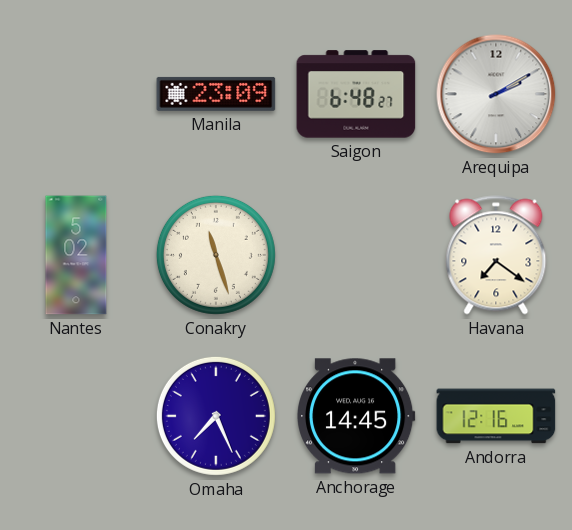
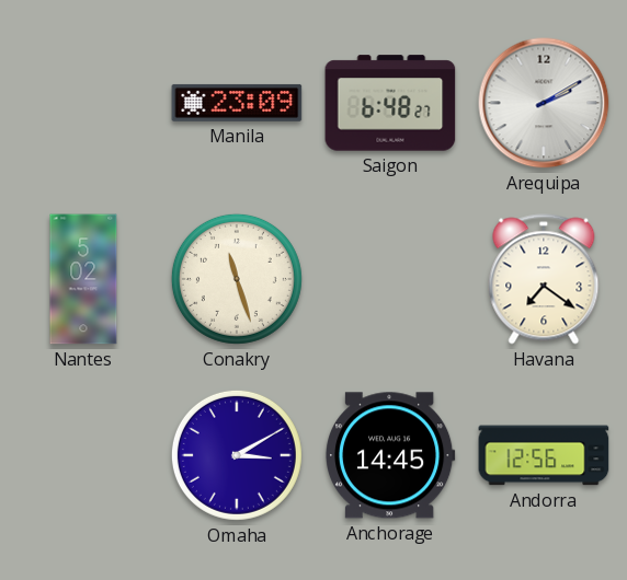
Omaha: 7:26 -> 3:10
Andorra: 12:16 -> 12:56
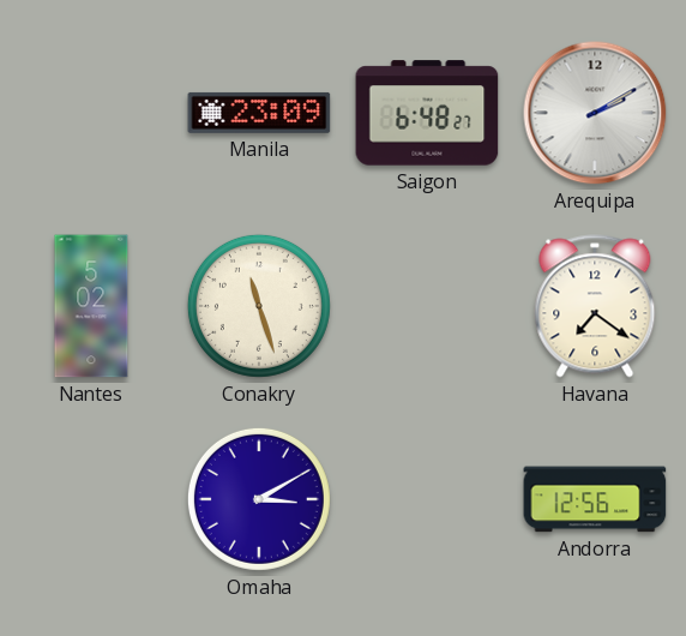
Anchorage: 14:45 -> none
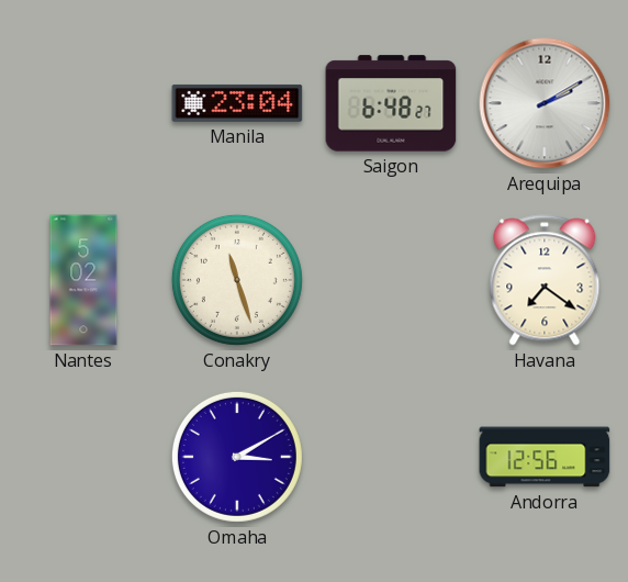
Manila: 23:09 -> 23:04
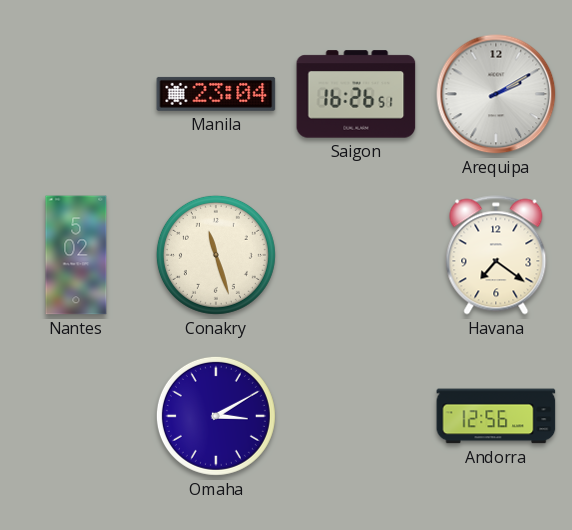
Saigon: 6:48 -> 16:26
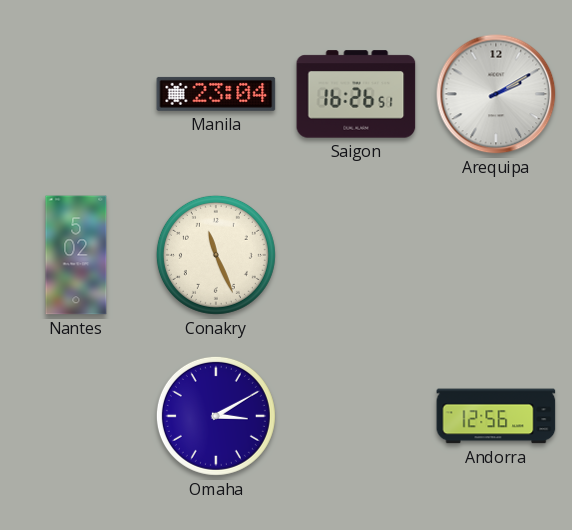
Conakry: 11:27 -> 11:26
Havana: 7:21 -> none
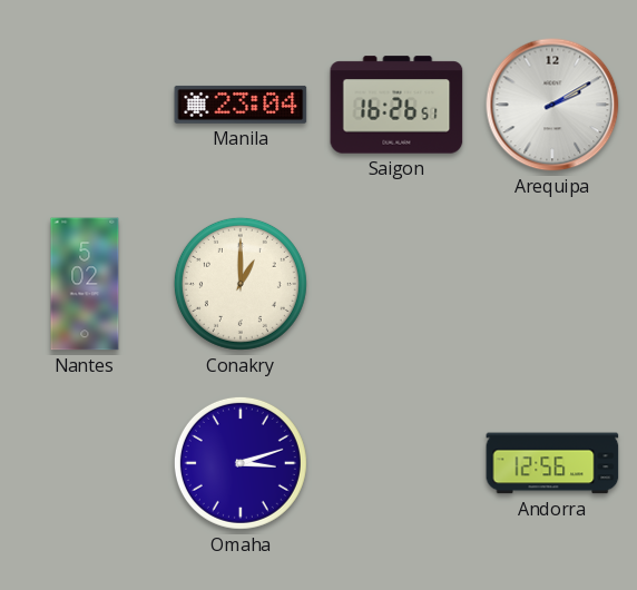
Conakry: 11:26 -> 1:00
Omaha: 3:10 -> 3:12
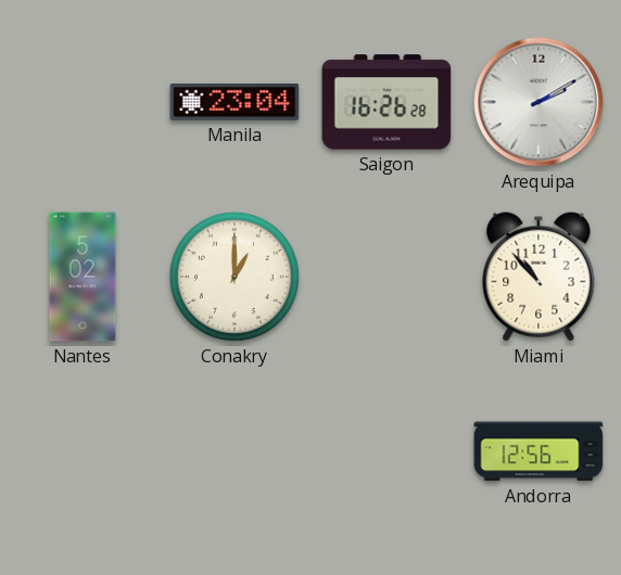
Saigon: 16:26:51 -> 16:26:28
Miami: none -> 10:53
Omaha: 3:12 -> none
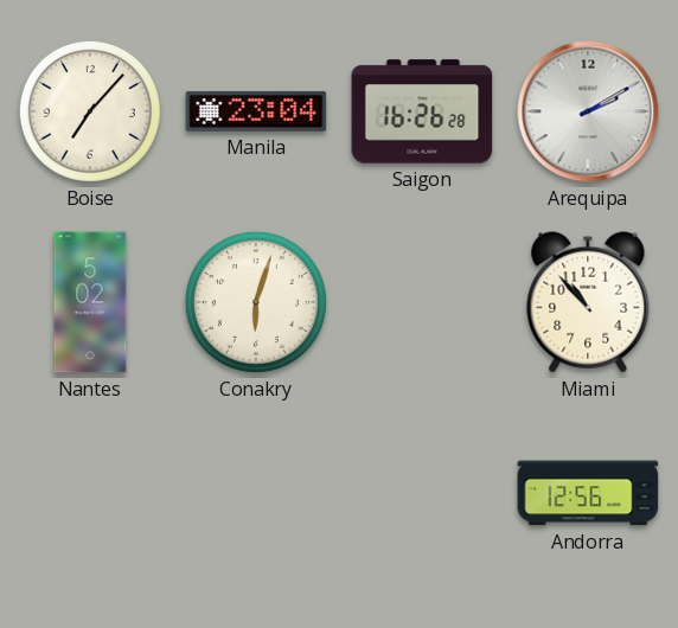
Boise: none -> 7:07
Conakry: 1:00 -> 6:03
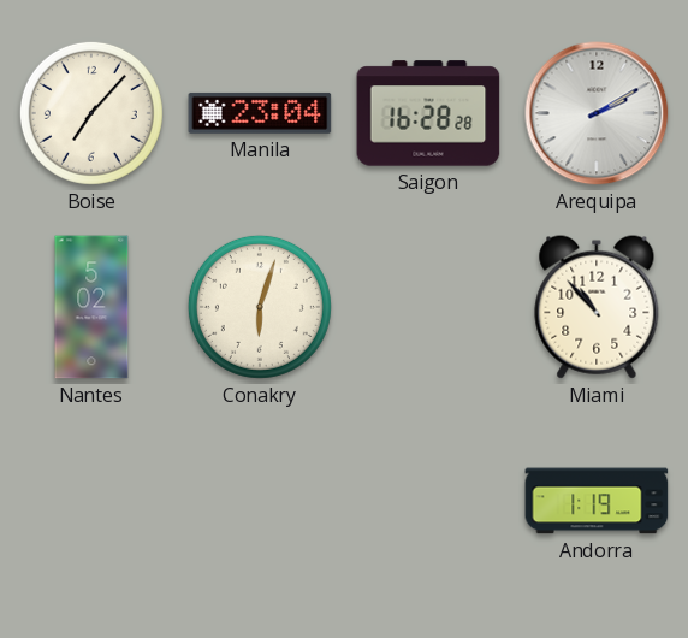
Saigon: 16:26 -> 16:28
Andorra: 12:56 -> 1:19
